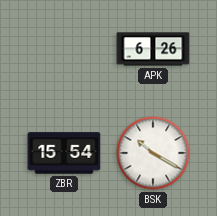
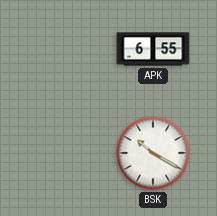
APK: 6:26 -> 6:55
ZBR: 15:54 -> none
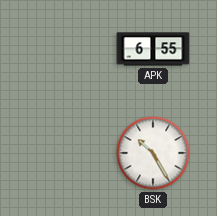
BSK: 10:20 -> 10:25
